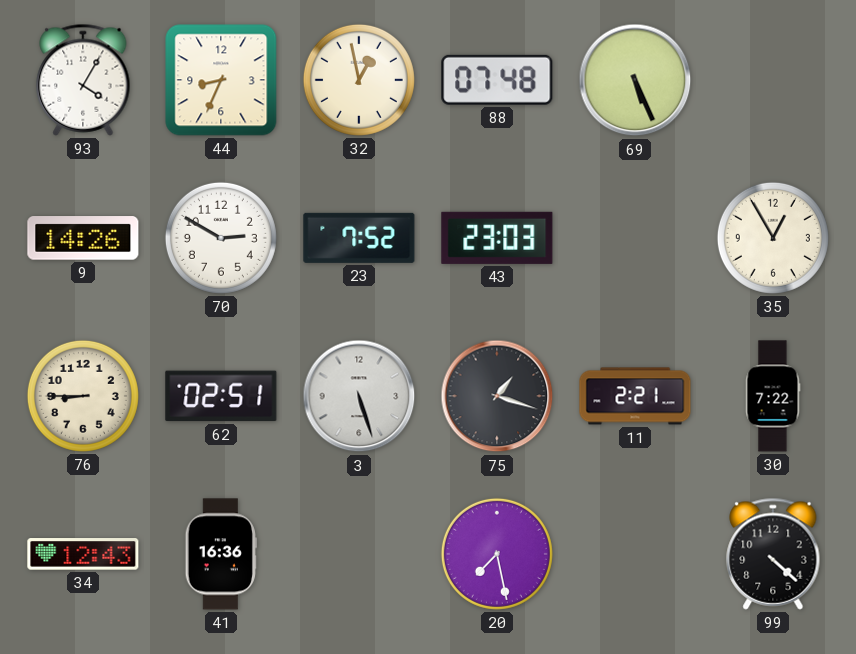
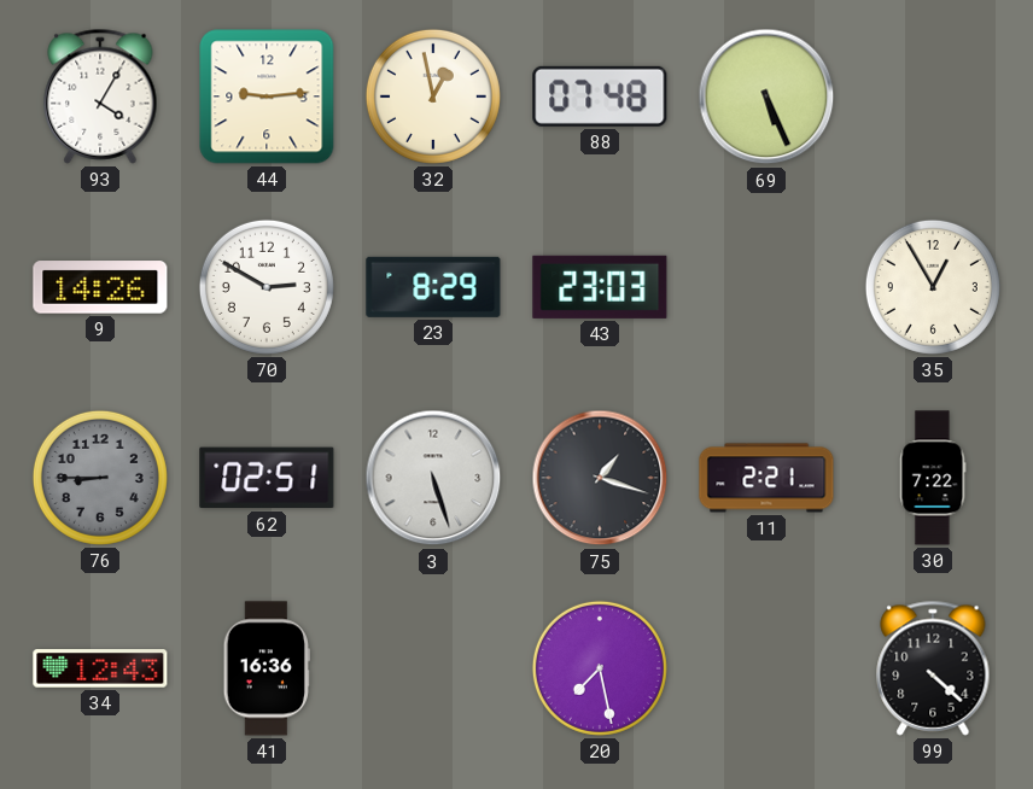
44: 8:34 -> 9:14
23: 7:52 -> 8:29
76 dial: cream -> grey
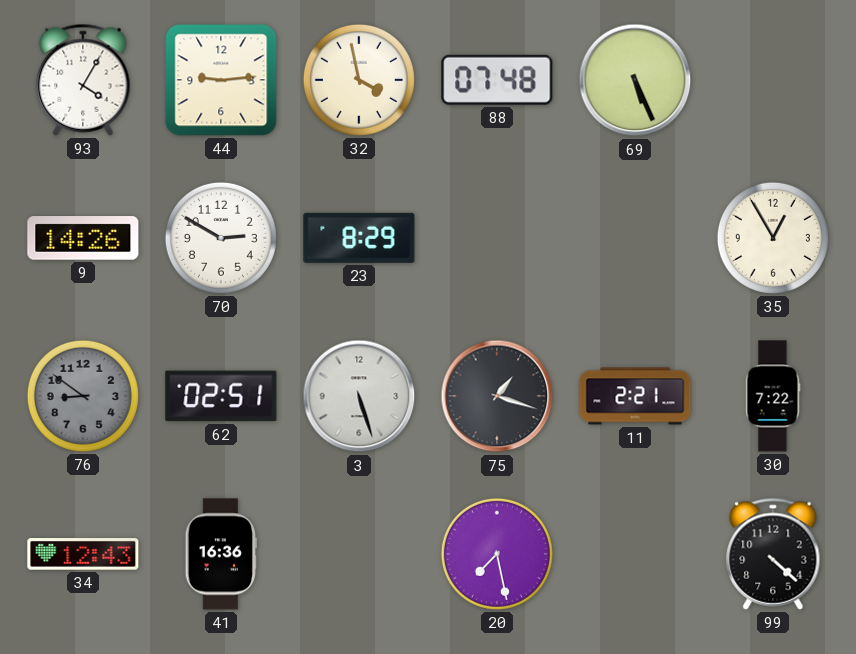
32: 12:58 -> 3:58
43: 23:03 -> none
76: 8:45 -> 8:51
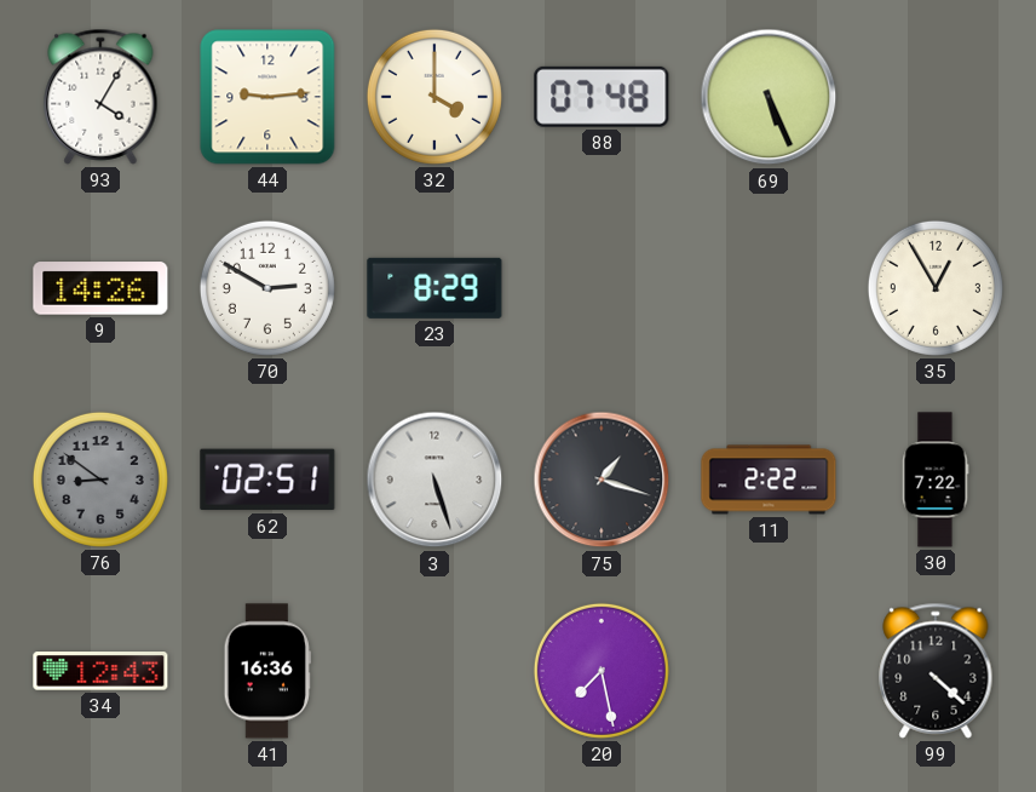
32: 3:58 -> 4:00
11: 2:21 -> 2:22
